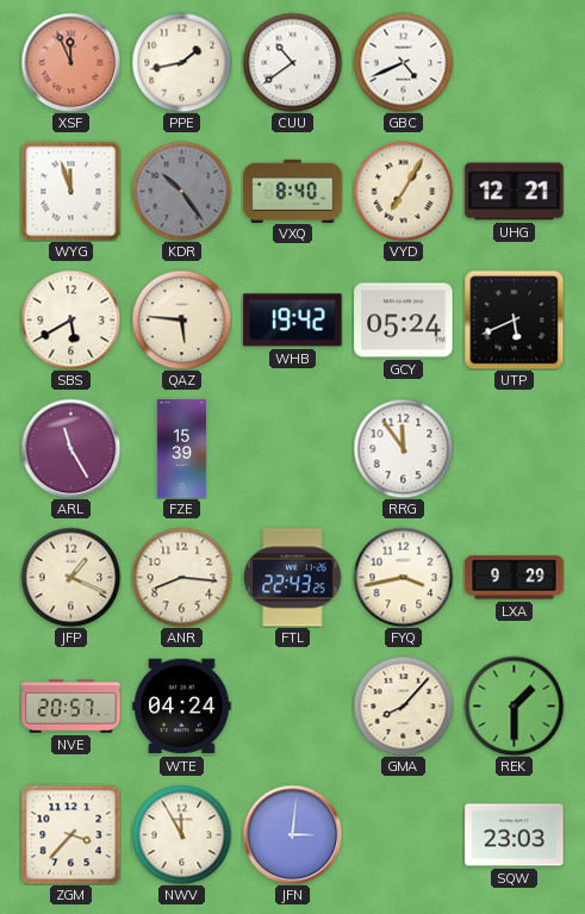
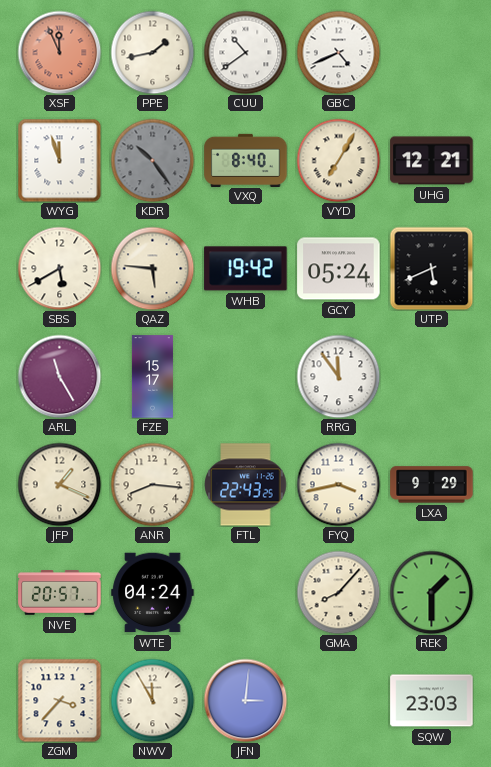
FZE: 15:39 -> 15:17
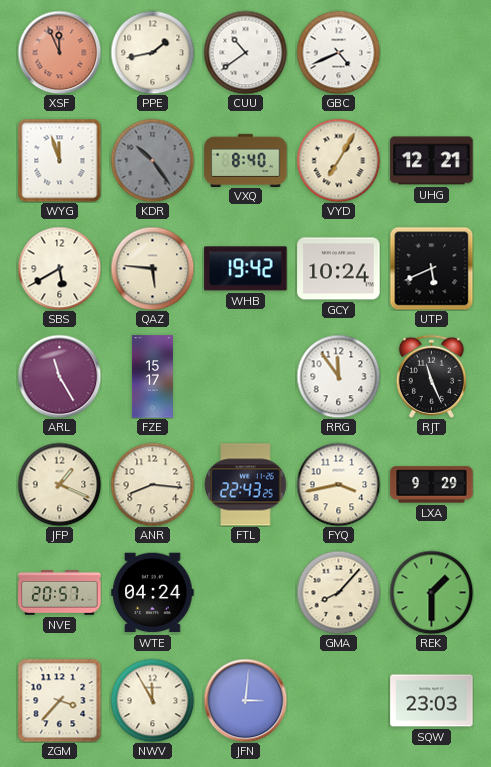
GCY: 05:24 -> 10:24
RJT: none -> 11:26
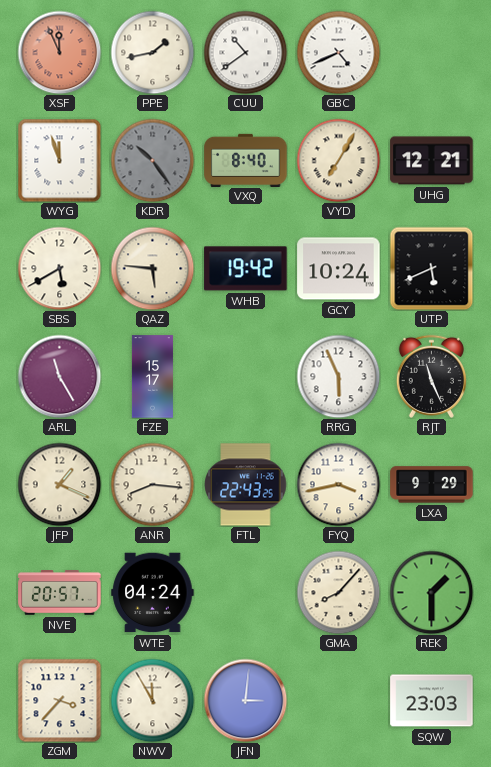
RRG: 11:54 -> 5:56
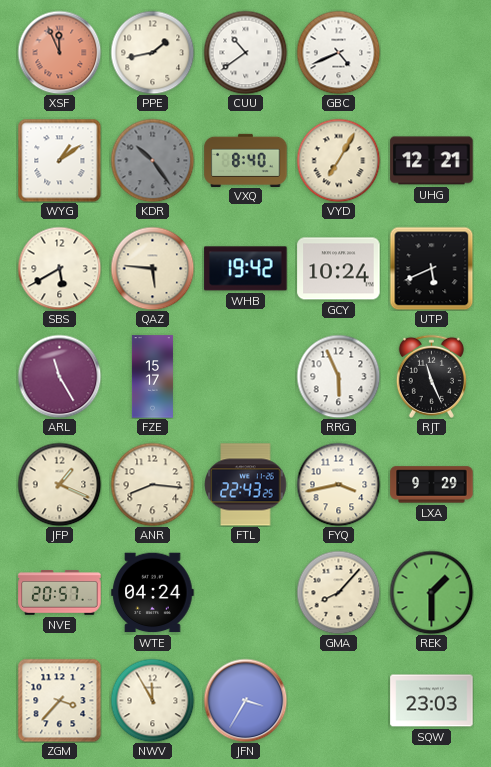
WYG: 11:57 -> 1:09
JFN: 3:01 -> 3:35
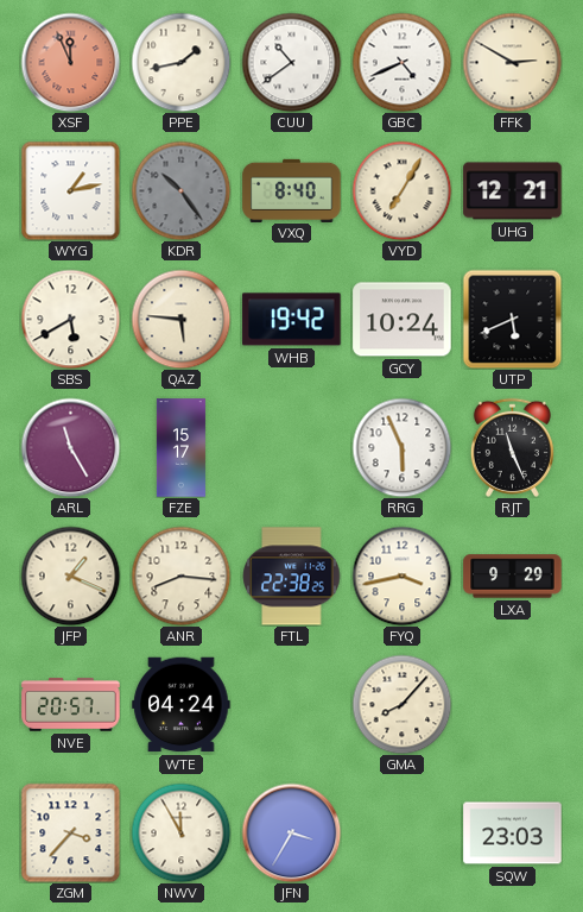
FFK: none -> 2:50
WYG: 1:09 -> 1:13
FTL: 22:43 -> 22:38
REK: 1:30 -> none
